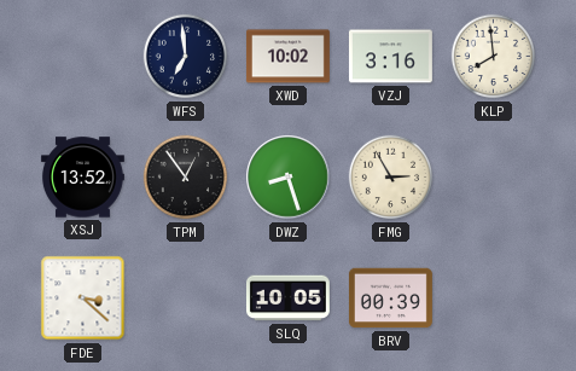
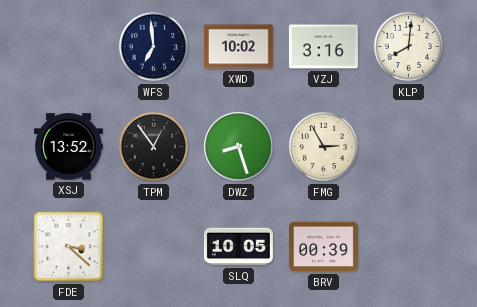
KLP: 7:59 -> 8:01
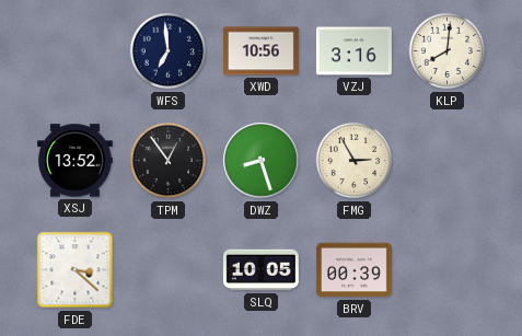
XWD: 10:02 -> 10:56
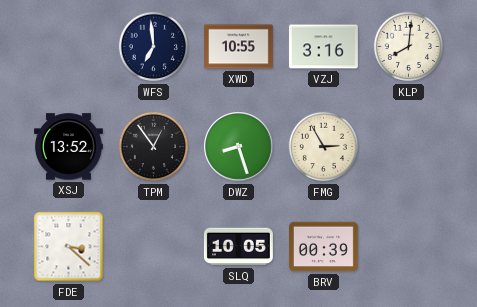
XWD: 10:56 -> 10:55
